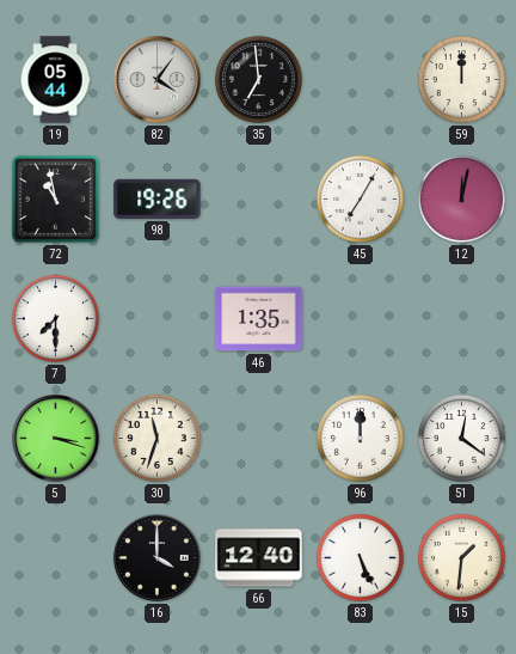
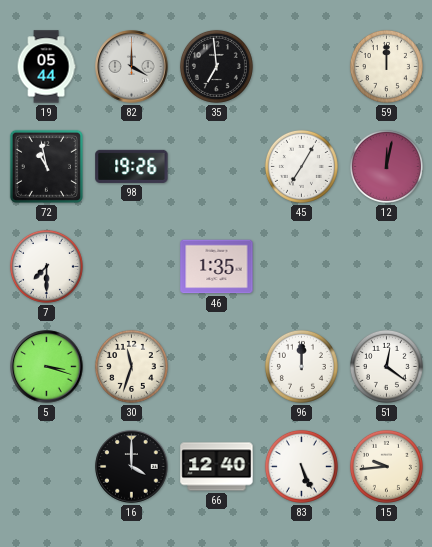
82: 4:06 -> 4:00
15: 1:31 -> 9:44
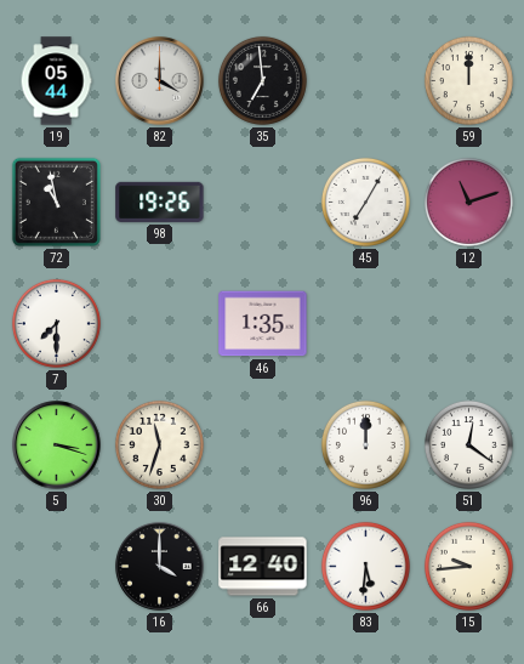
12: 12:02 -> 11:12
83: 5:26 -> 5:31
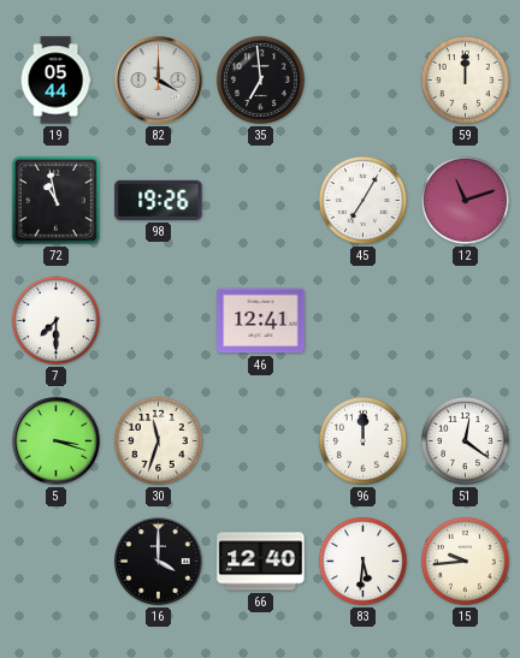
46: 1:35 -> 12:41
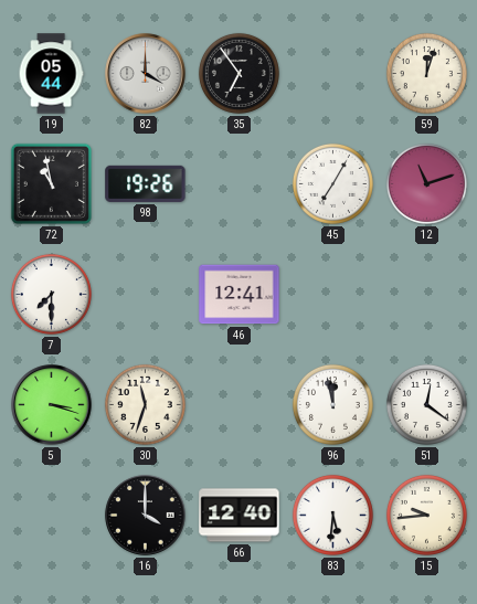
35: 6:59 -> 6:54
59: 12:00 -> 12:03
96: 12:00 -> 11:58
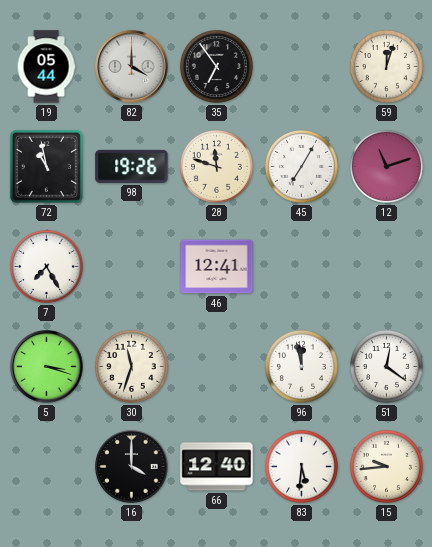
28: none -> 11:48
7: 7:30 -> 7:25
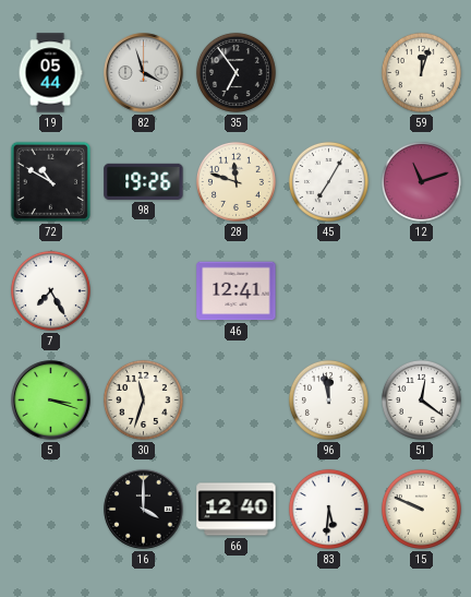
82: 4:00 -> 3:57
72: 10:58 -> 10:50
15: 9:44 -> 9:49
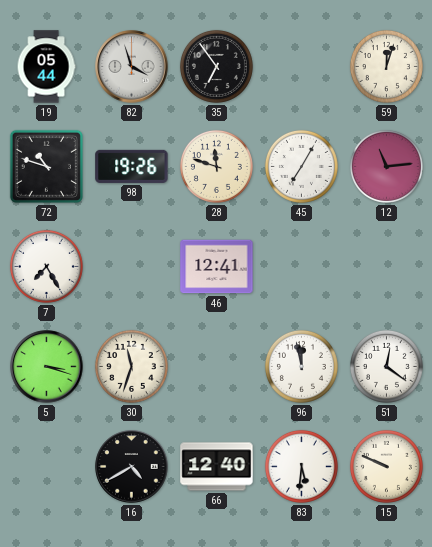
72: 10:50 -> 10:48
12: 11:12 -> 11:14
16: 4:00 -> 4:40
